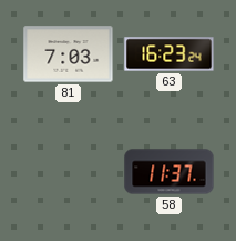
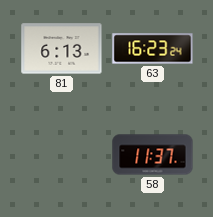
81: 7:03 -> 6:13
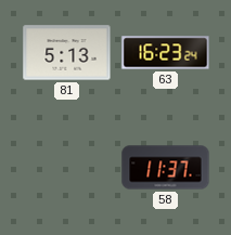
81: 6:13 -> 5:13
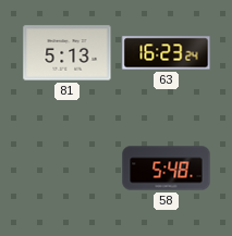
58: 11:37 -> 5:48
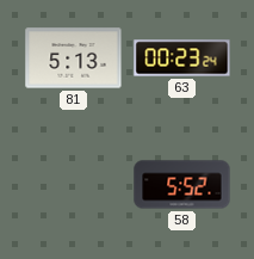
63: 16:23 -> 00:23
58: 5:48 -> 5:52
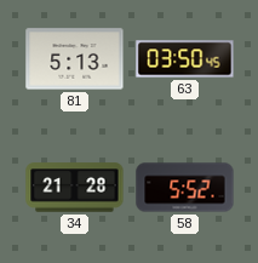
63: 00:23 -> 03:50
34: none -> 21:28
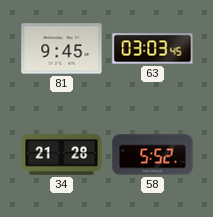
81: 5:13 -> 9:45
63: 03:50 -> 03:03
